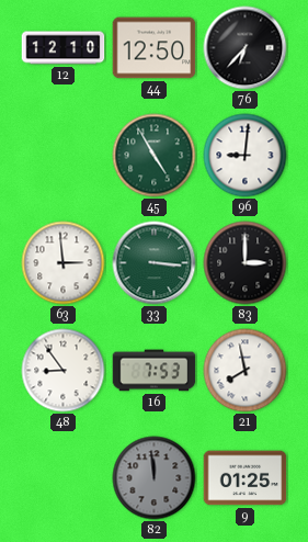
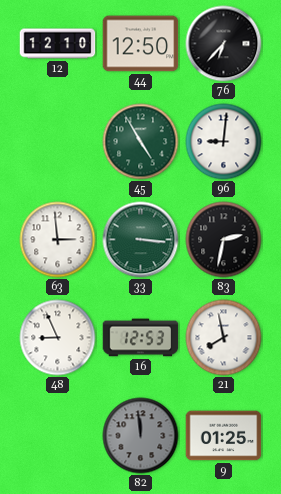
83: 3:00 -> 2:32
48: 8:54 -> 8:56
16: 7:53 -> 12:53
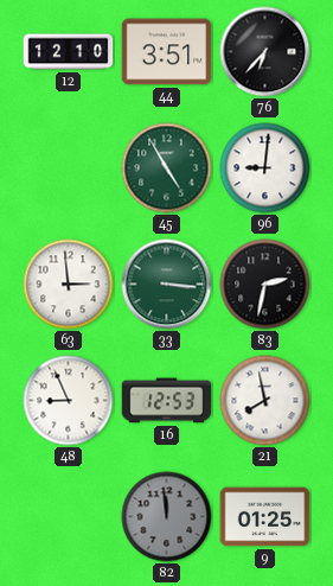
44: 12:50 -> 3:51
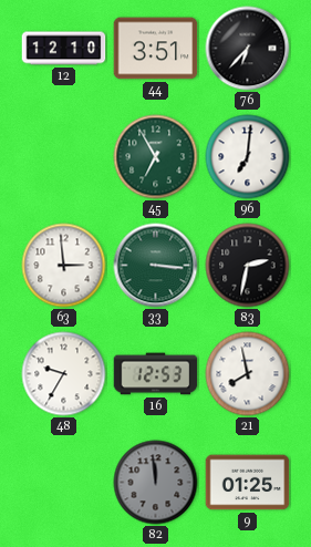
45: 4:55 -> 6:55
96: 9:01 -> 7:01
48: 8:56 -> 9:35
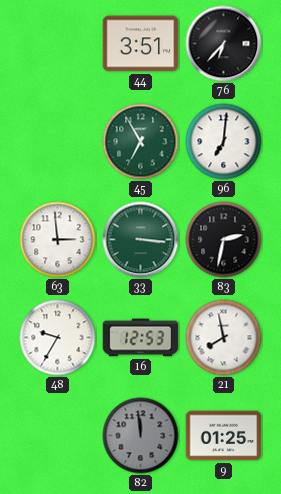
12: 12:10 -> none
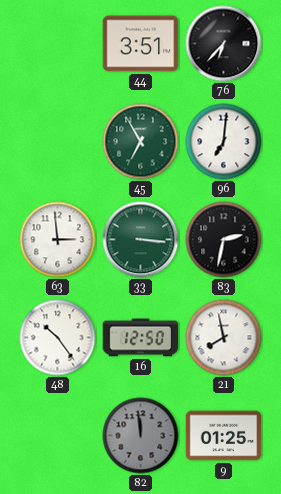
48: 9:35 -> 10:24
16: 12:53 -> 12:50
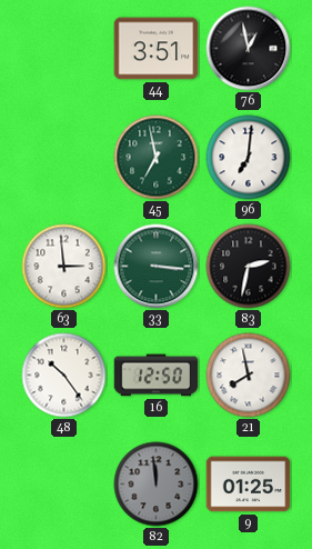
76: 6:37 -> 12:58
45: 6:55 -> 6:58
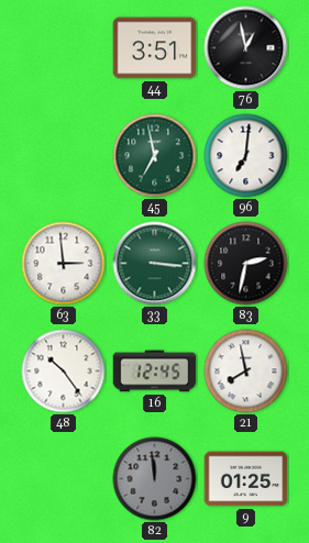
16: 12:50 -> 12:45
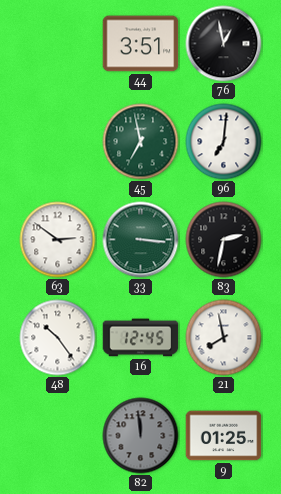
63: 2:59 -> 2:51
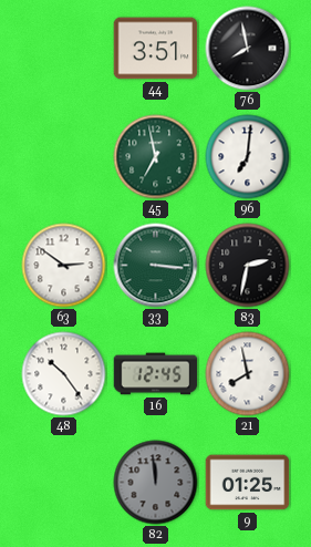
76: 12:58 -> 7:58
